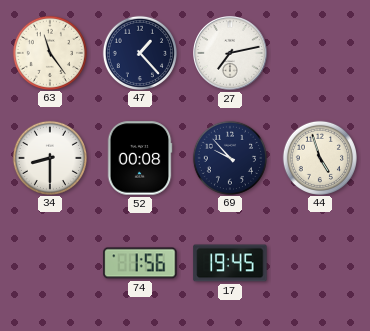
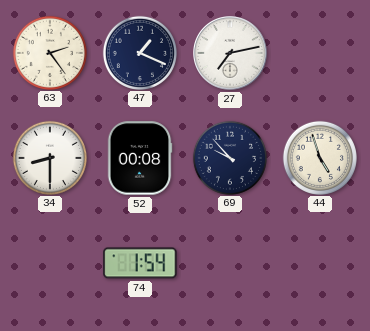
63: 11:24 -> 2:24
47: 1:23 -> 1:19
74: 1:56 -> 1:54
17: 19:45 -> none
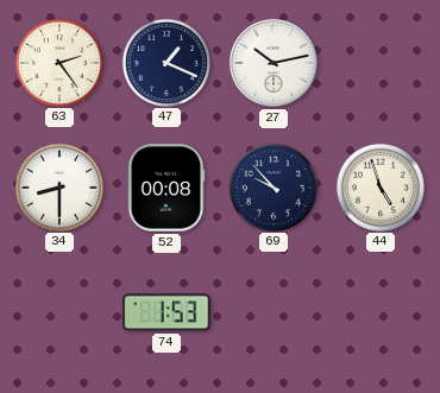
27: 7:13 -> 10:13
74: 1:54 -> 1:53
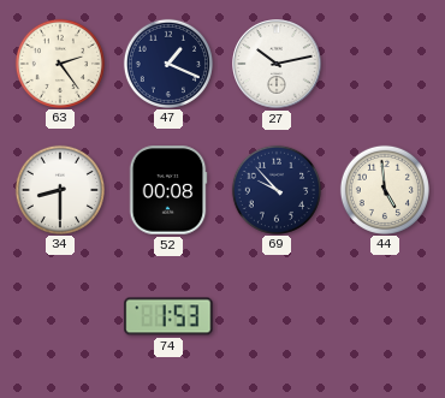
44: 4:57 -> 4:59
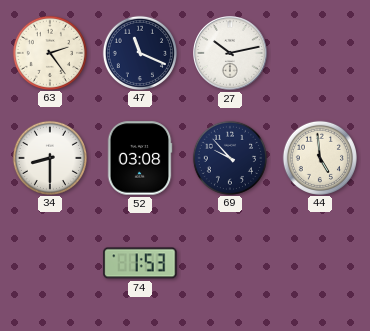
47: 1:19 -> 11:19
52: 00:08 -> 03:08
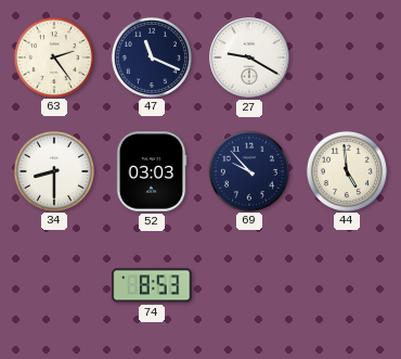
27: 10:13 -> 9:20
52: 03:08 -> 03:03
74: 1:53 -> 8:53
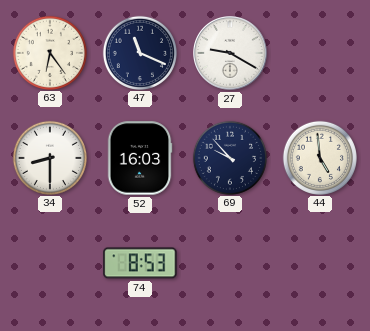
63: 2:24 -> 6:24
52: 03:03 -> 16:03
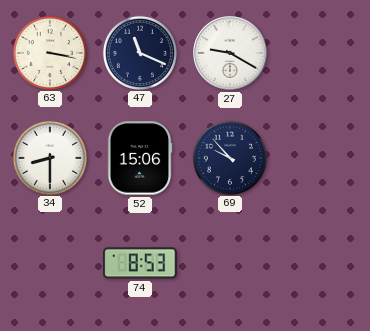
63: 6:24 -> 3:17
52: 16:03 -> 15:06
44: 4:59 -> none
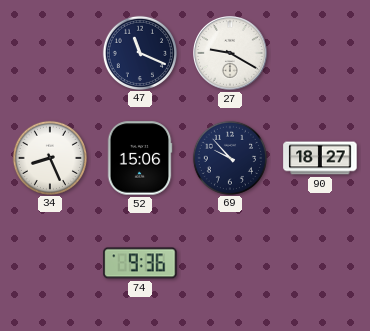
63: 3:17 -> none
34: 8:30 -> 8:26
90: none -> 18:27
74: 8:53 -> 9:36
